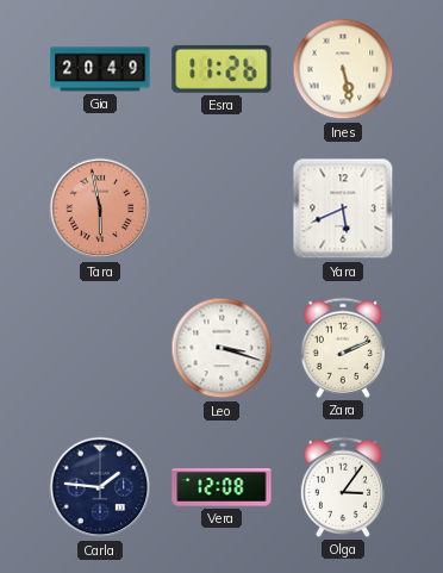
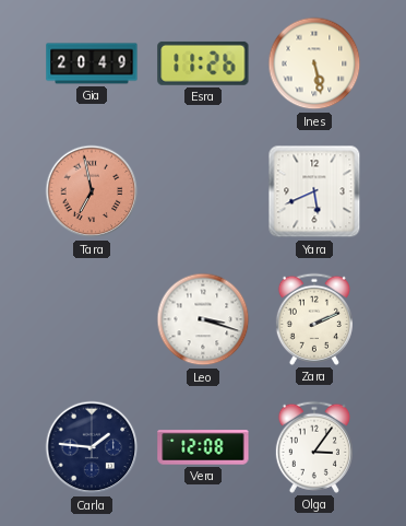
Tara: 5:58 -> 6:58
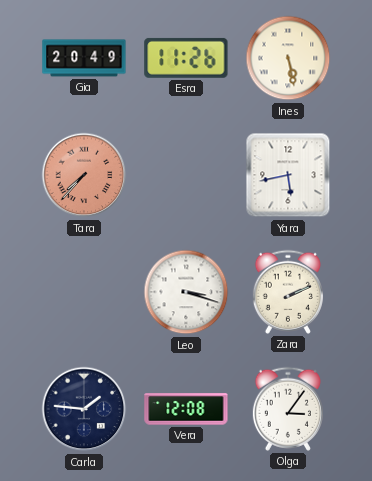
Tara: 6:58 -> 7:37
Yara: 5:41 -> 5:43
